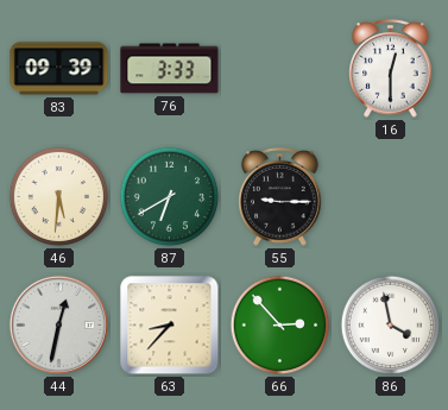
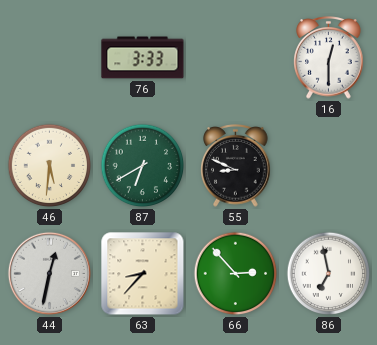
83: 09:39 -> none
55: 9:15 -> 8:49
86: 3:58 -> 6:58
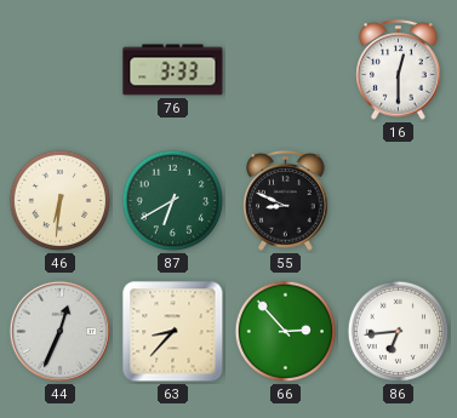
46: 5:31 -> 6:31
44: 12:32 -> 12:34
86: 6:58 -> 6:44
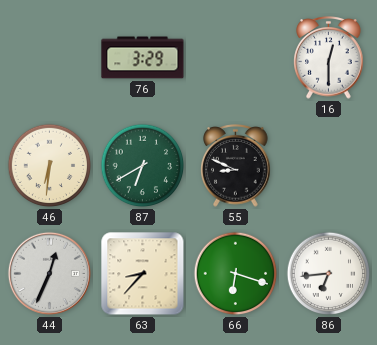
76: 3:33 -> 3:29
66: 2:53 -> 6:18
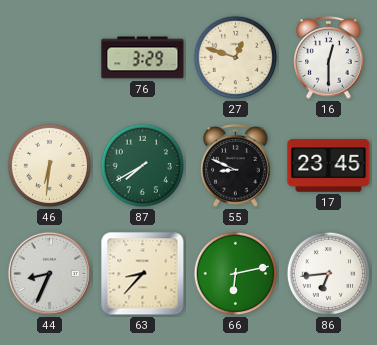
27: none -> 12:48
87: 6:40 -> 7:40
17: none -> 23:45
44: 12:34 -> 8:34
66: 6:18 -> 6:13
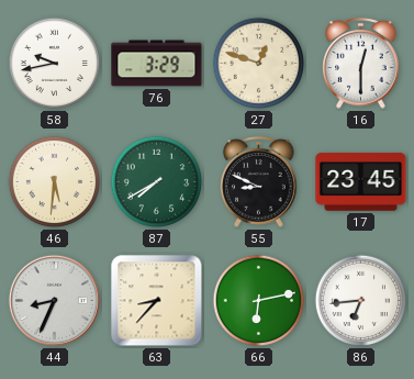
58: none -> 9:43
46: 6:31 -> 5:31
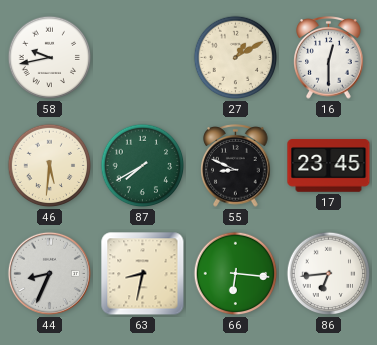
76: 3:29 -> none
27: 12:48 -> 1:10
63: 8:37 -> 8:32
66: 6:13 -> 6:16
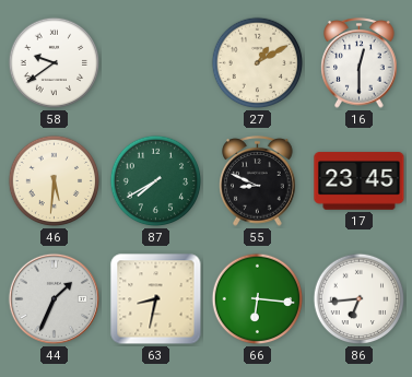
58: 9:43 -> 9:39
44: 8:34 -> 1:34
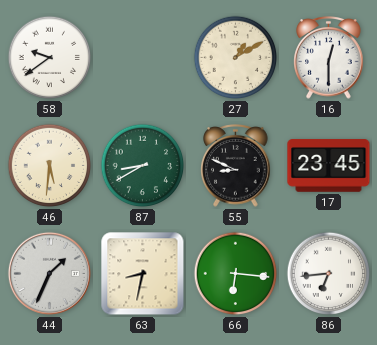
87: 7:40 -> 8:40
